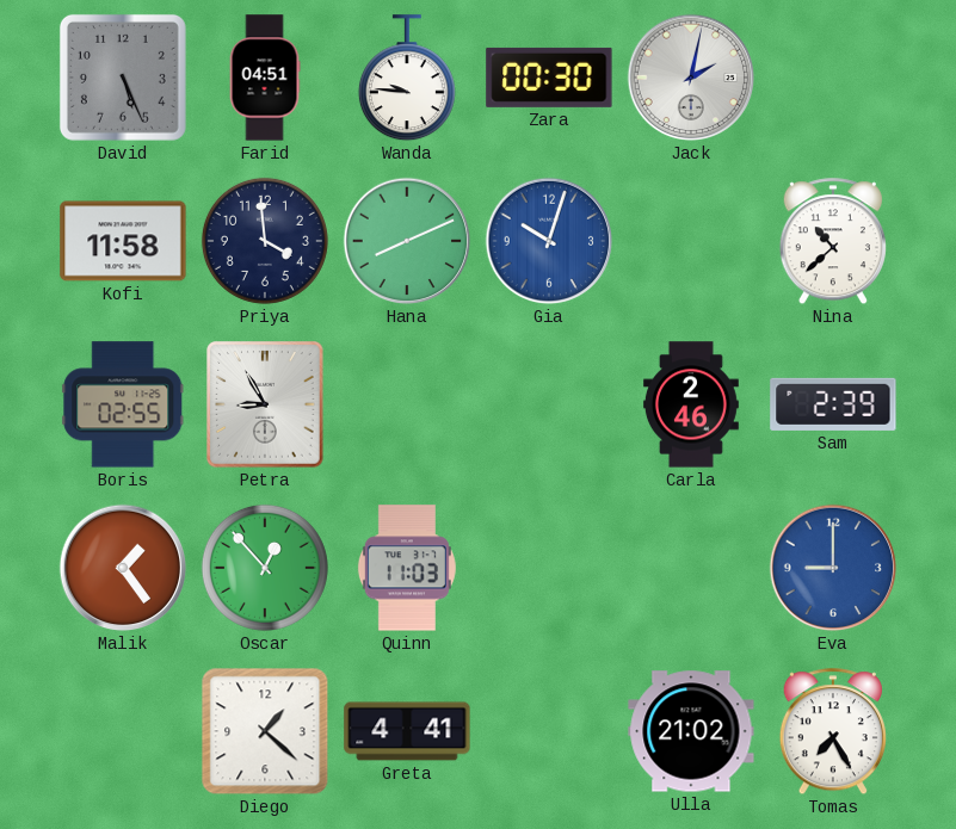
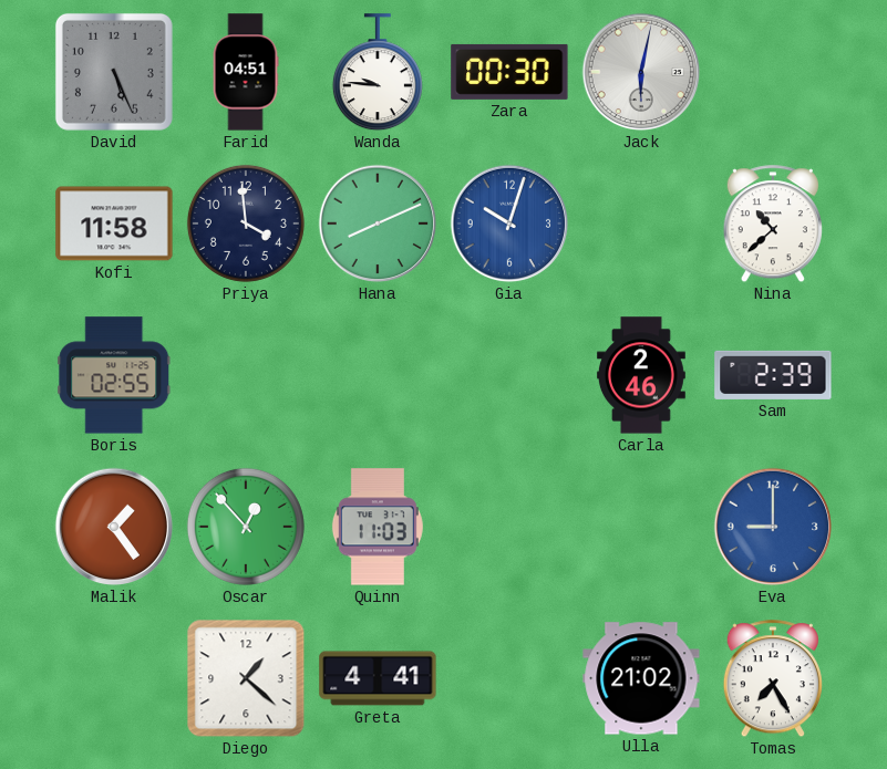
Jack: 2:02 -> 6:02
Petra: 8:55 -> none
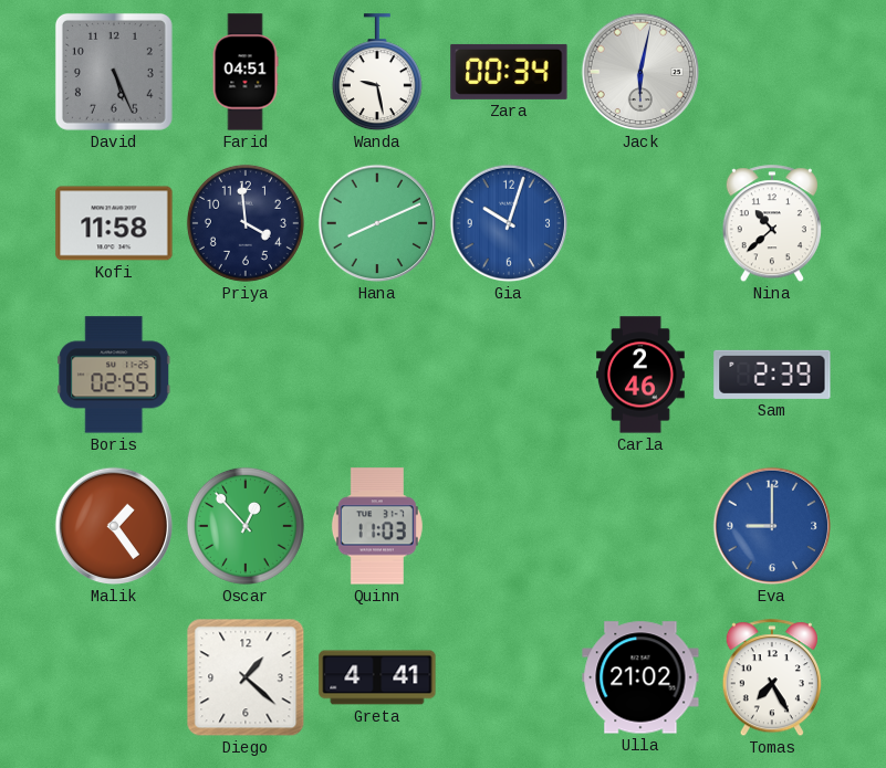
Wanda: 9:46 -> 9:28
Zara: 00:30 -> 00:34
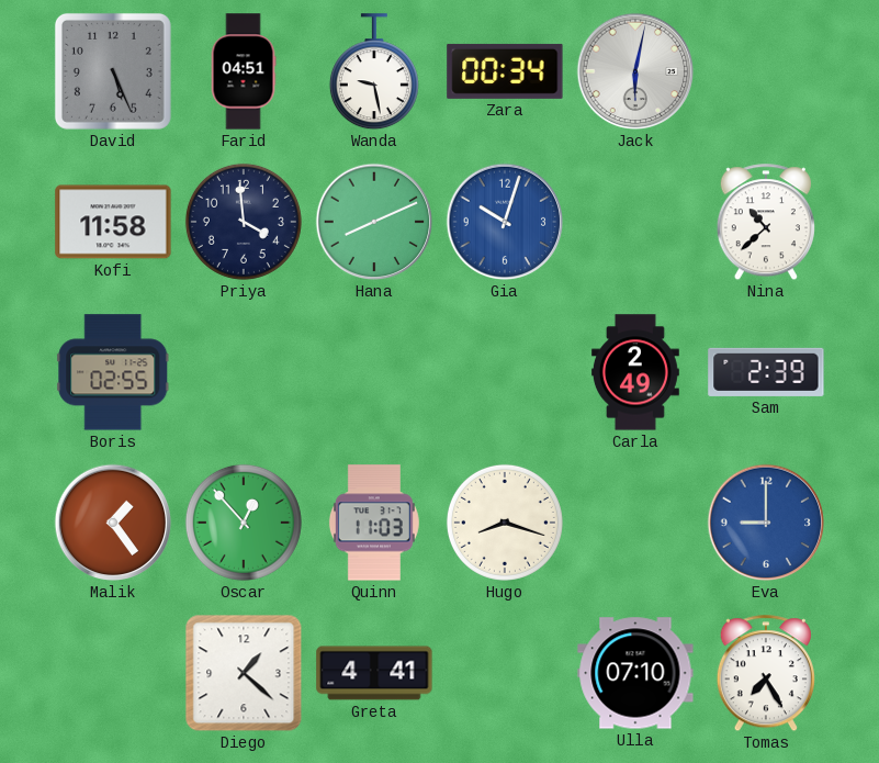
Carla: 2:46 -> 2:49
Hugo: none -> 8:18
Ulla: 21:02 -> 07:10
